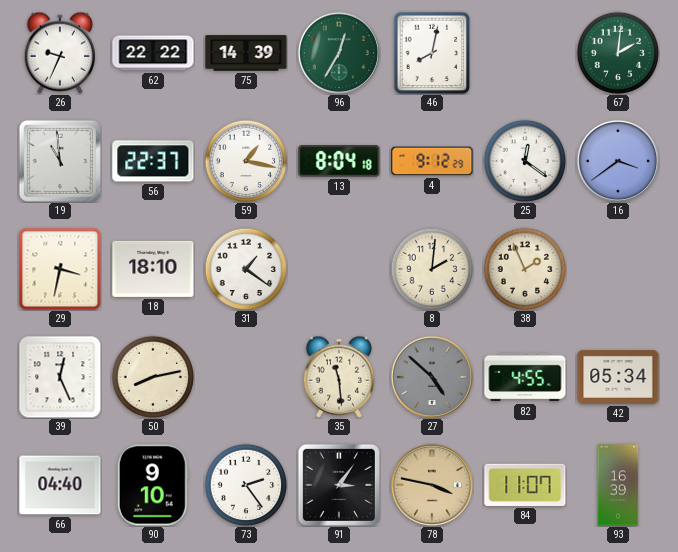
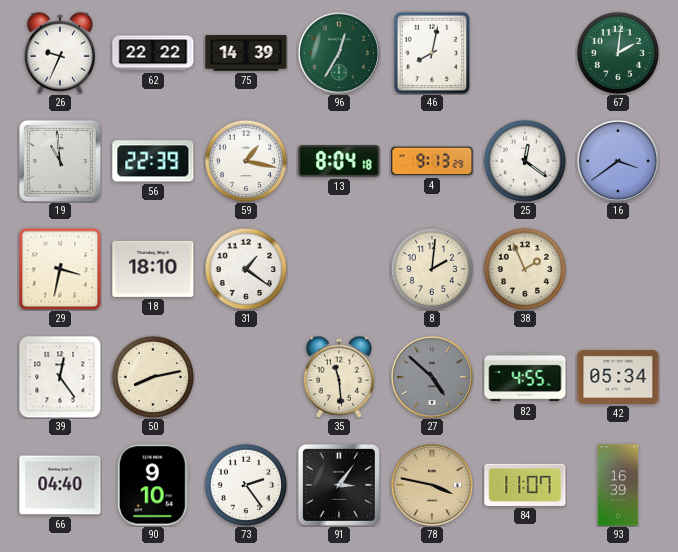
56: 22:37 -> 22:39
4: 9:12 -> 9:13
39: 12:26 -> 12:24
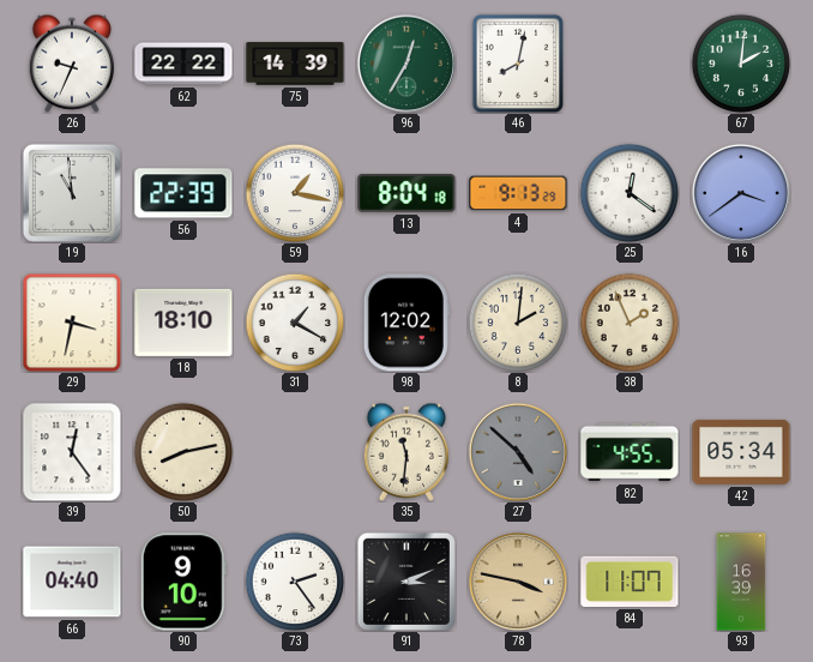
31: 1:21 -> 1:20
98: none -> 12:02
35: 11:29 -> 11:31
91: 3:06 -> 3:11
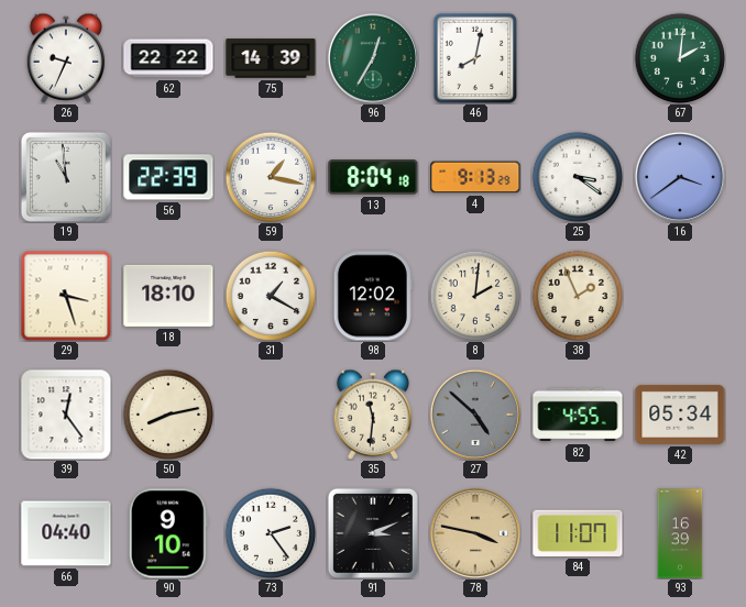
25: 12:21 -> 3:21
29: 3:32 -> 3:27
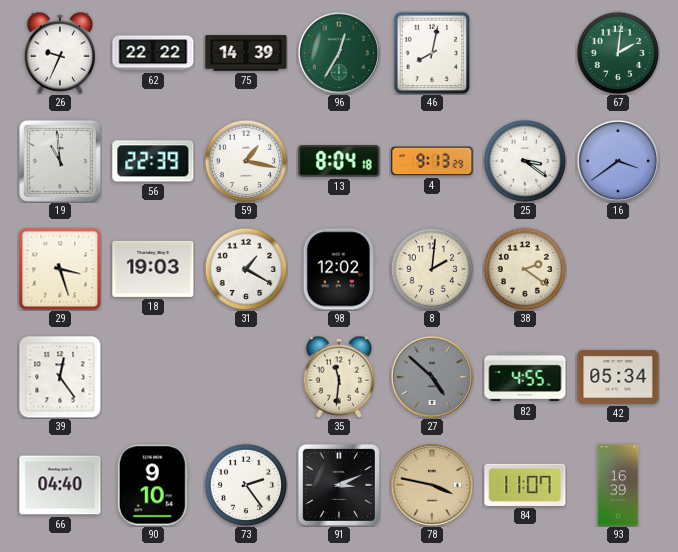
18: 18:10 -> 19:03
38: 1:56 -> 2:21
50: 8:13 -> none
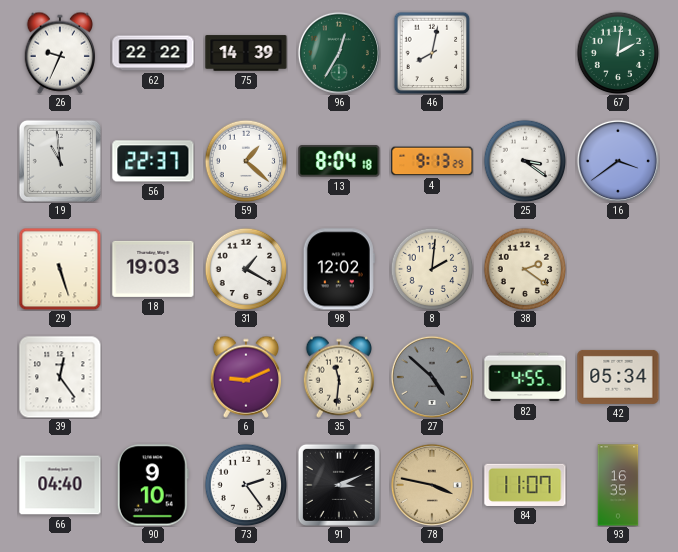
56: 22:39 -> 22:37
59: 1:17 -> 1:22
29: 3:27 -> 5:27
6: none -> 9:11
93: 16:39 -> 16:35
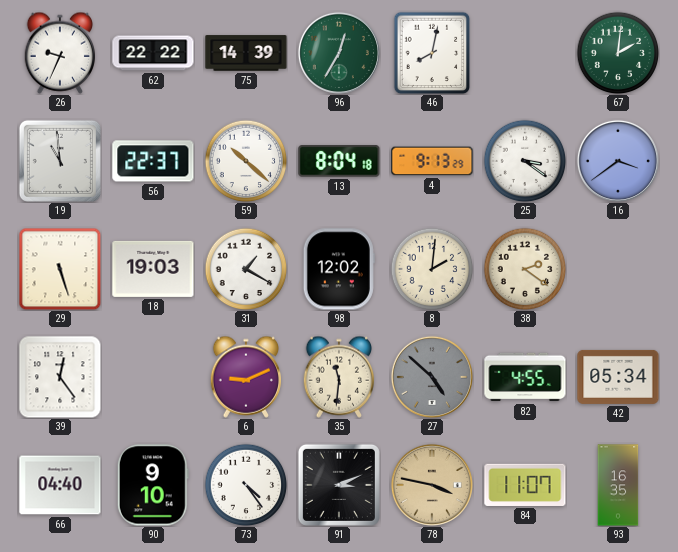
59: 1:22 -> 10:22
73: 2:24 -> 4:24
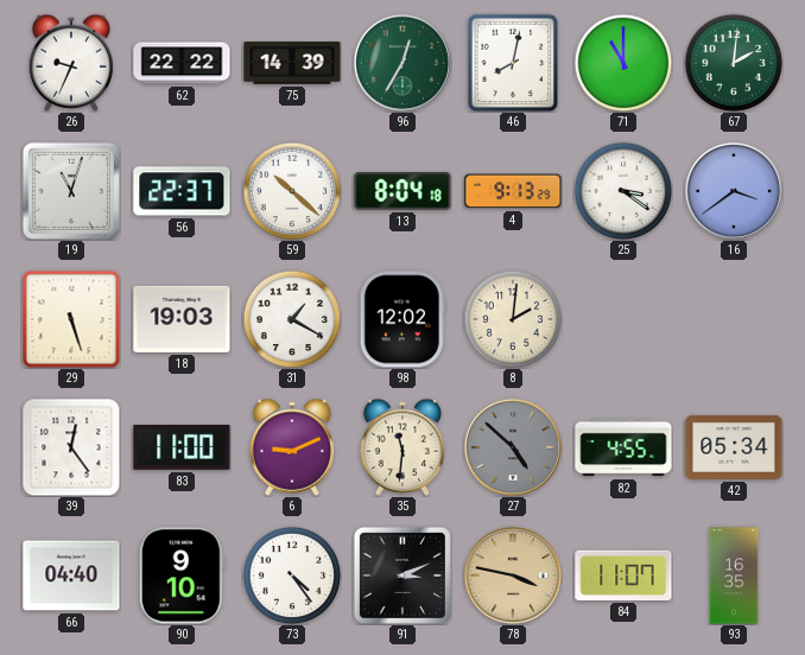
71: none -> 11:00
19: 10:59 -> 11:03
38: 2:21 -> none
83: none -> 11:00
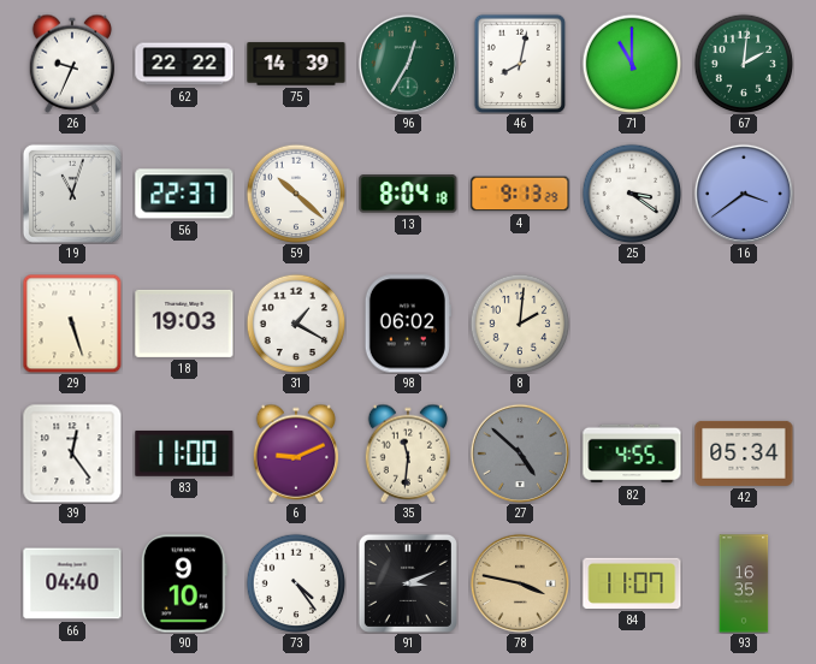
98: 12:02 -> 06:02
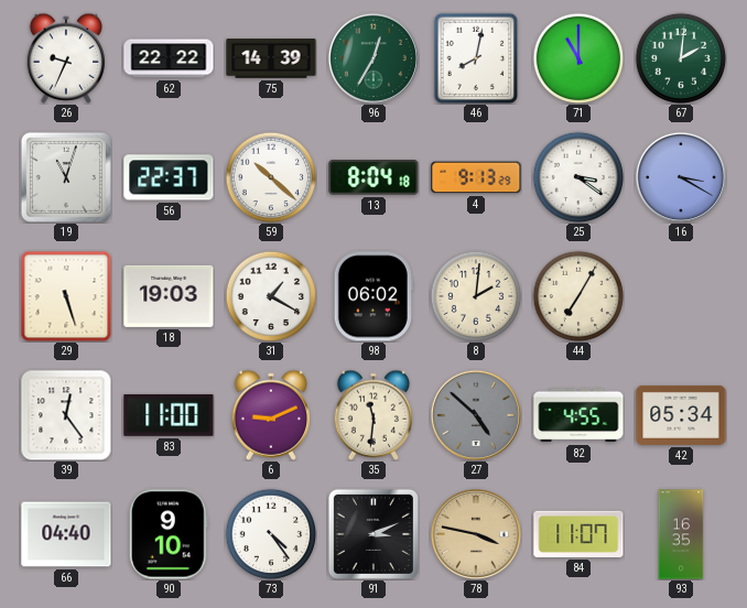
16: 3:39 -> 3:20
44: none -> 7:05
